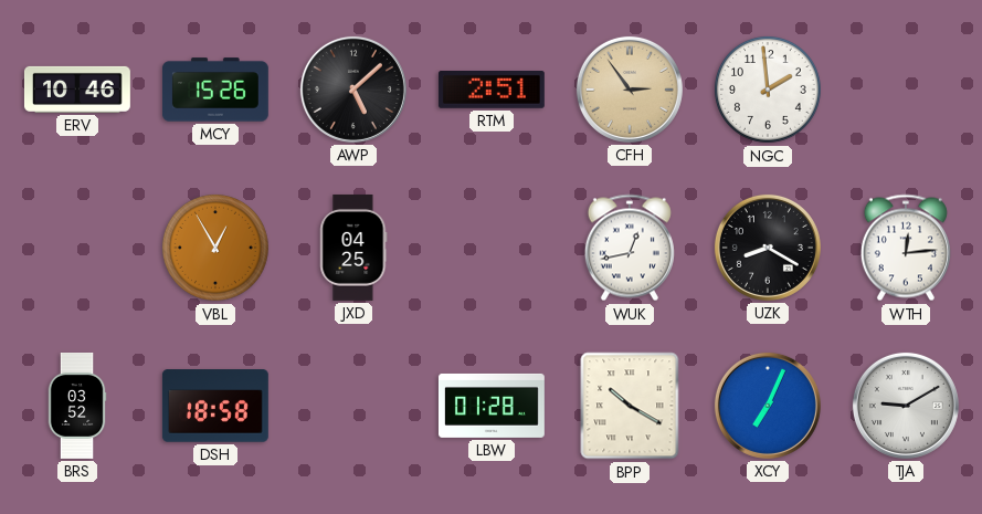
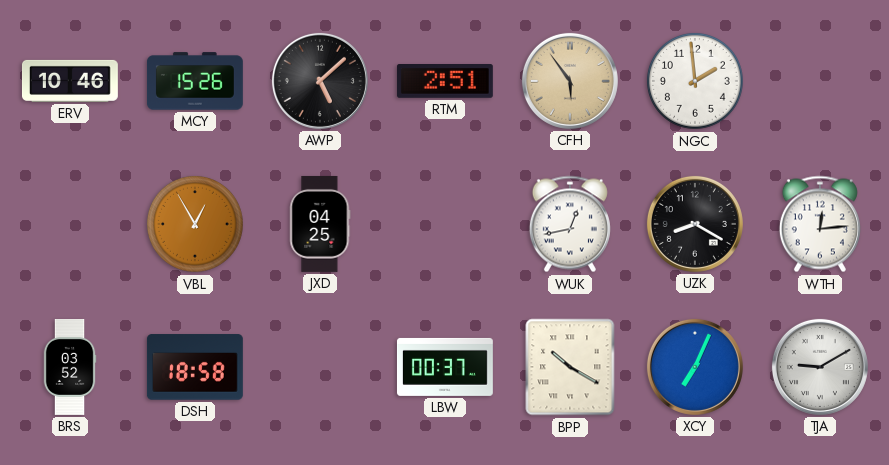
CFH: 2:54 -> 5:54
LBW: 01:28 -> 00:37
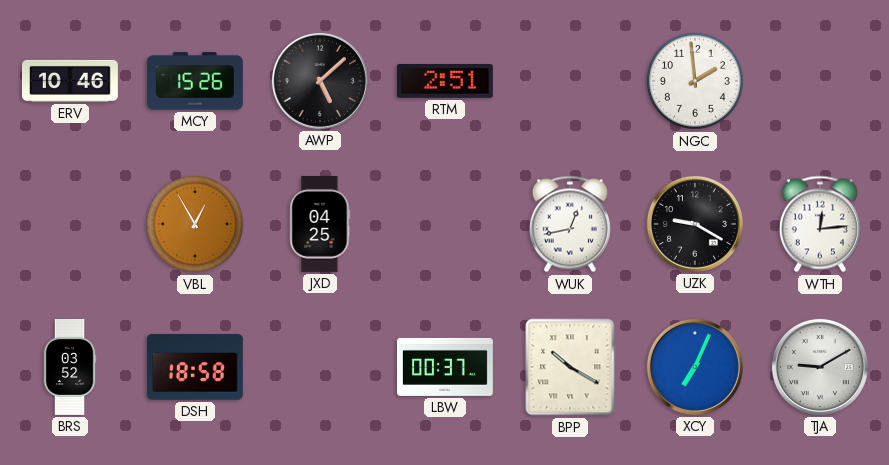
CFH: 5:54 -> none
UZK: 8:20 -> 9:20
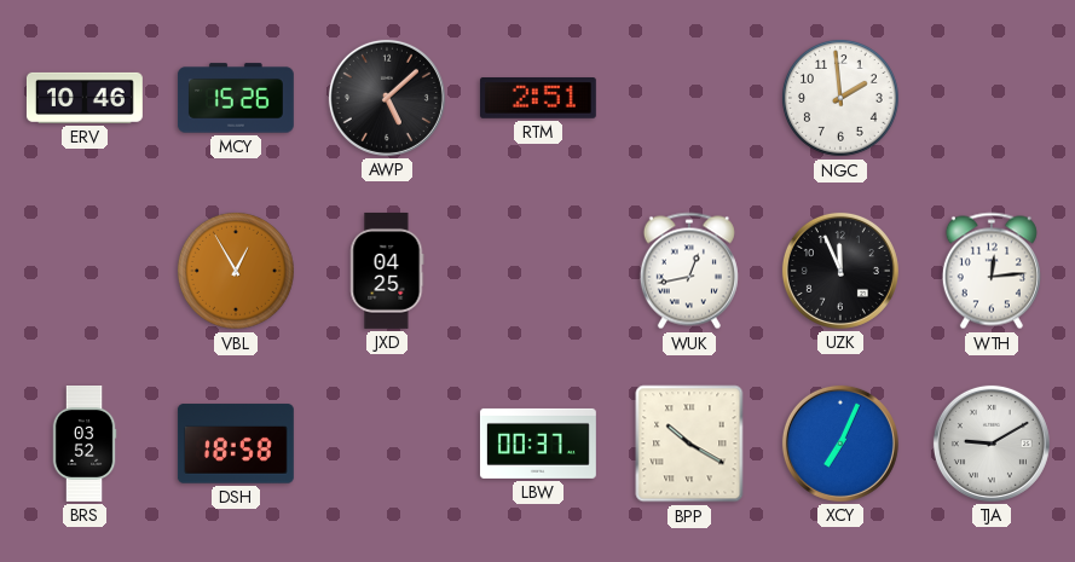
UZK: 9:20 -> 11:56
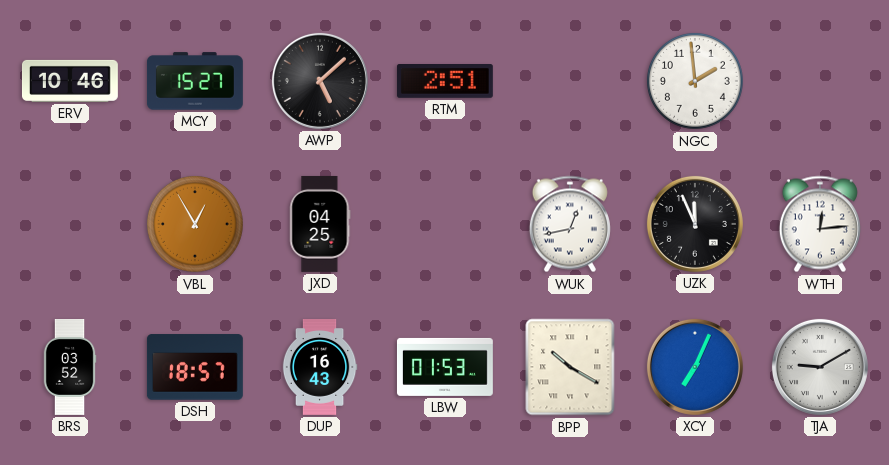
MCY: 15:26 -> 15:27
DSH: 18:58 -> 18:57
DUP: none -> 16:43
LBW: 00:37 -> 01:53
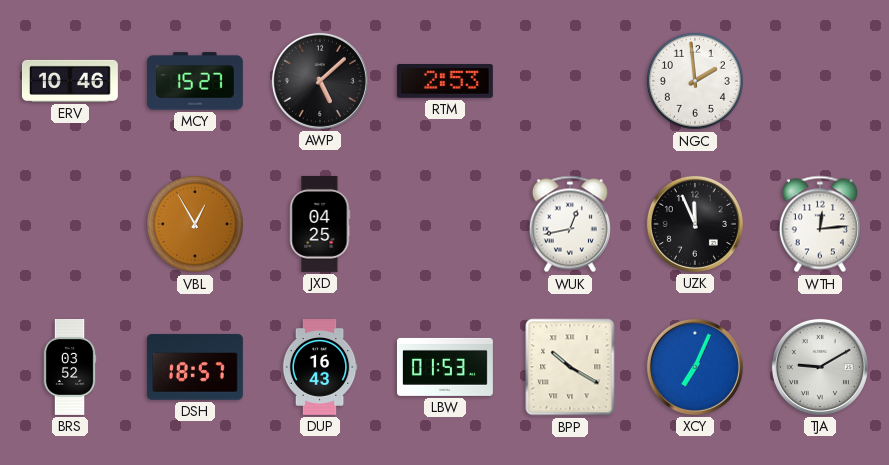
RTM: 2:51 -> 2:53
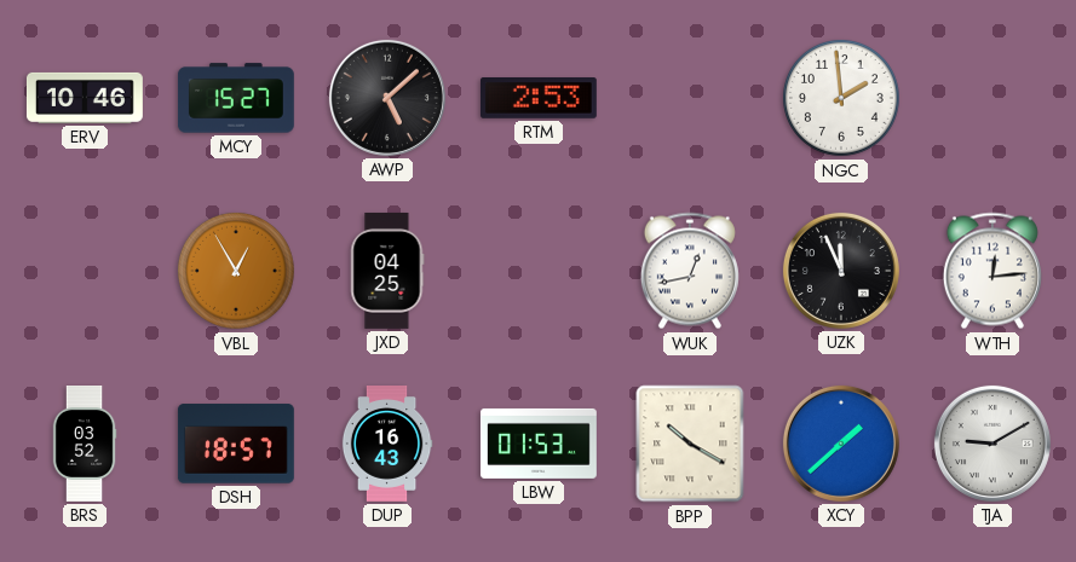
XCY: 7:04 -> 1:38
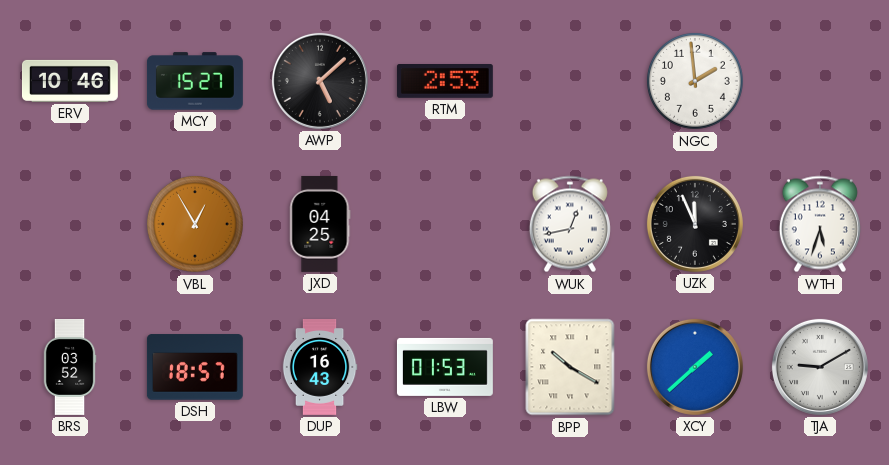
WTH: 12:14 -> 5:33
